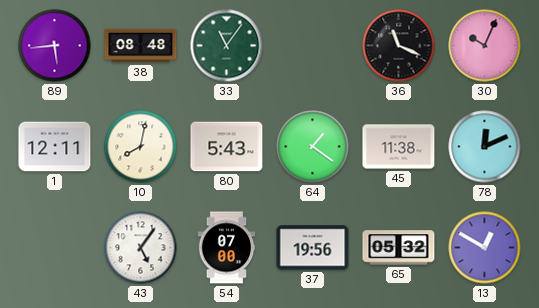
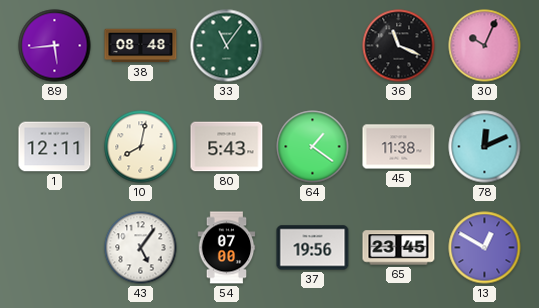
65: 05:32 -> 23:45
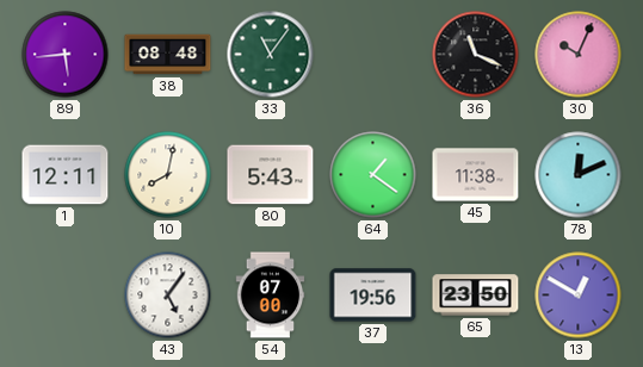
65: 23:45 -> 23:50
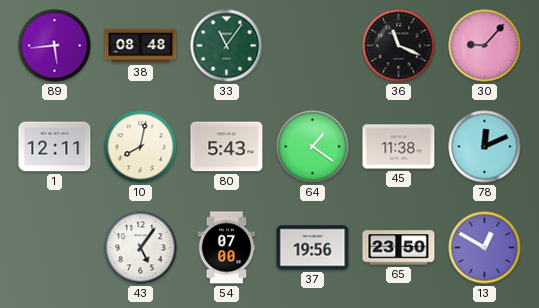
30: 10:04 -> 9:07
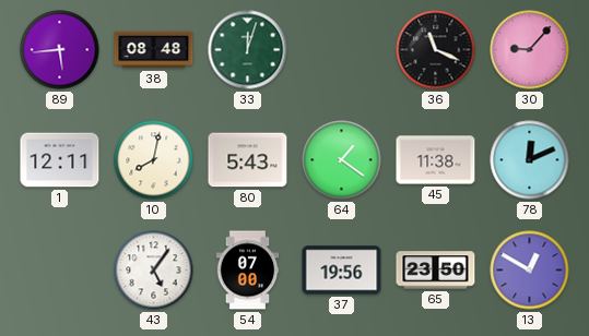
33: 11:06 -> 12:03
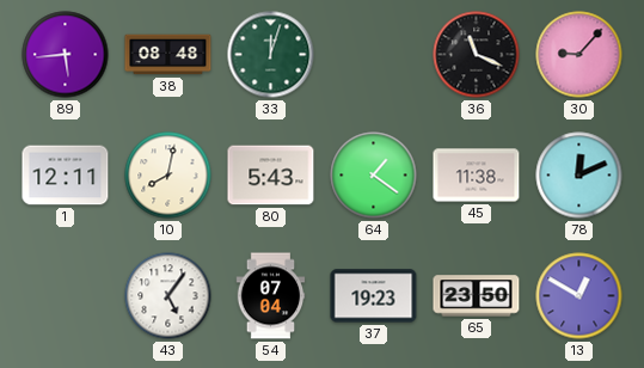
54: 07:00 -> 07:04
37: 19:56 -> 19:23
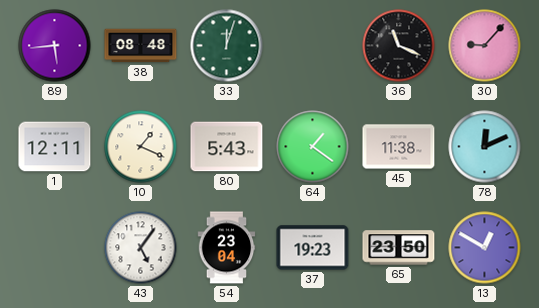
10: 8:02 -> 1:19
54: 07:04 -> 23:04
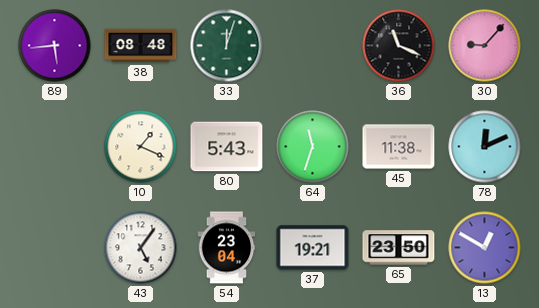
1: 12:11 -> none
64: 1:21 -> 11:33
37: 19:23 -> 19:21
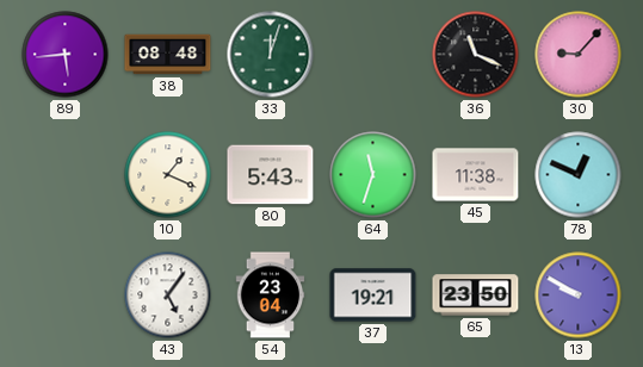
78: 12:11 -> 12:49
13: 12:50 -> 9:50
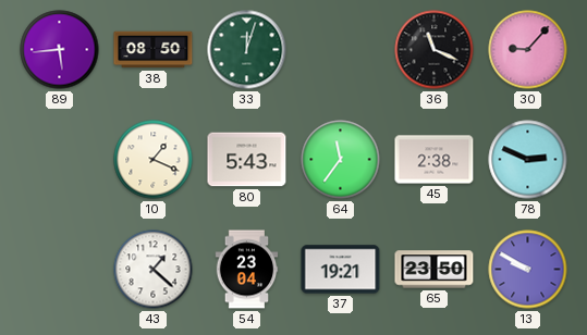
38: 08:48 -> 08:50
64: 11:33 -> 11:36
45: 11:38 -> 2:38
78: 12:49 -> 2:49
43: 5:06 -> 1:22
